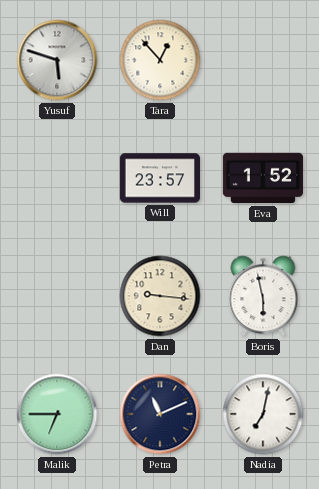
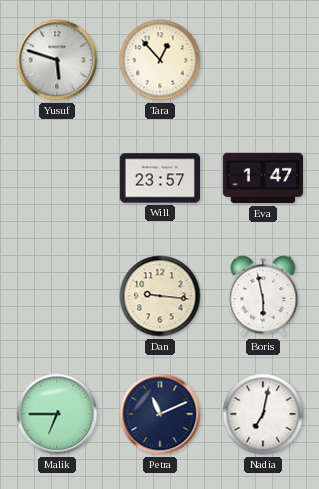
Eva: 1:52 -> 1:47
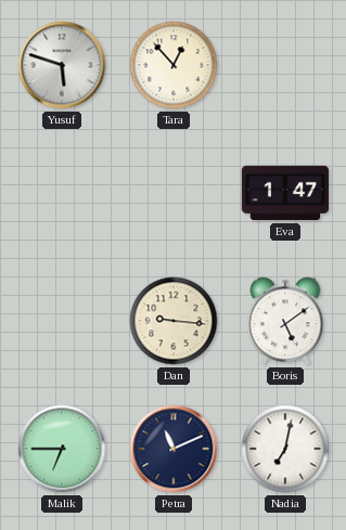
Will: 23:57 -> none
Boris: 5:58 -> 5:09
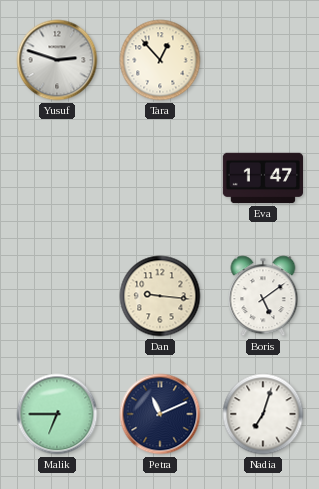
Yusuf: 5:48 -> 2:48
Nadia: 7:02 -> 7:03
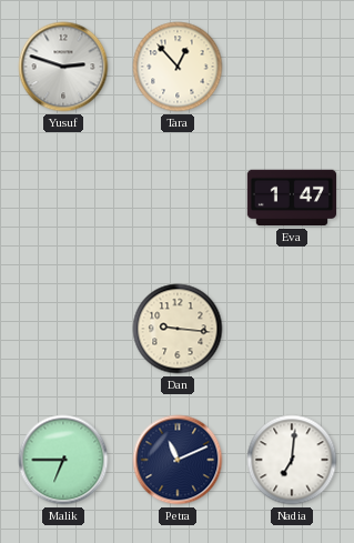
Boris: 5:09 -> none
Nadia: 7:03 -> 7:01
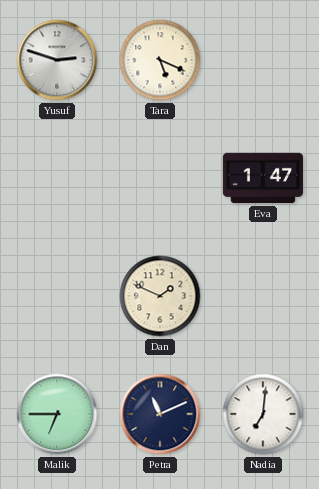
Tara: 12:53 -> 5:19
Dan: 9:16 -> 1:49
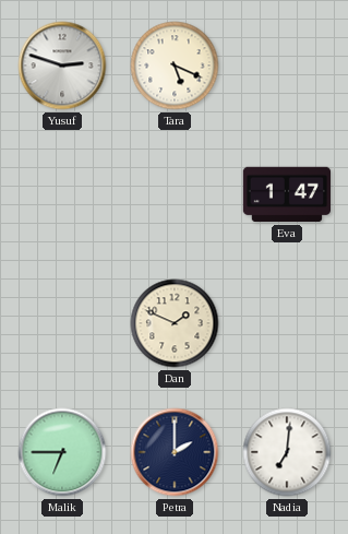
Petra: 11:11 -> 2:00
